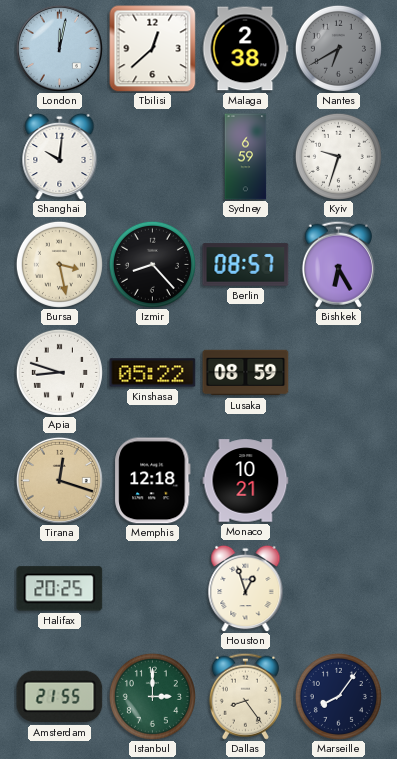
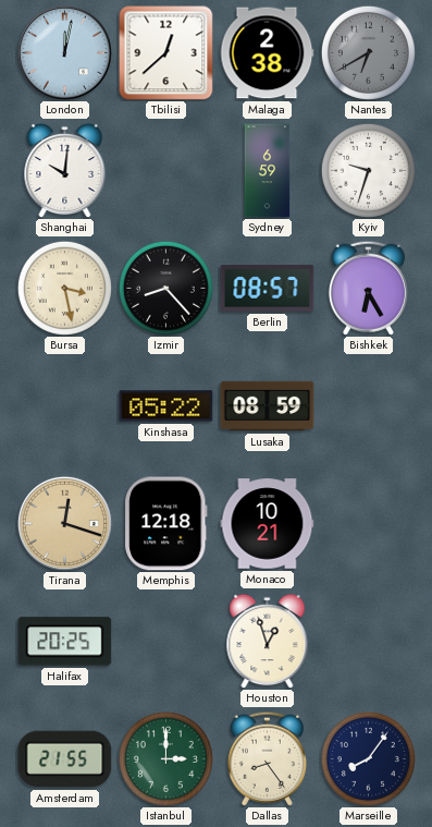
Apia: 8:48 -> none
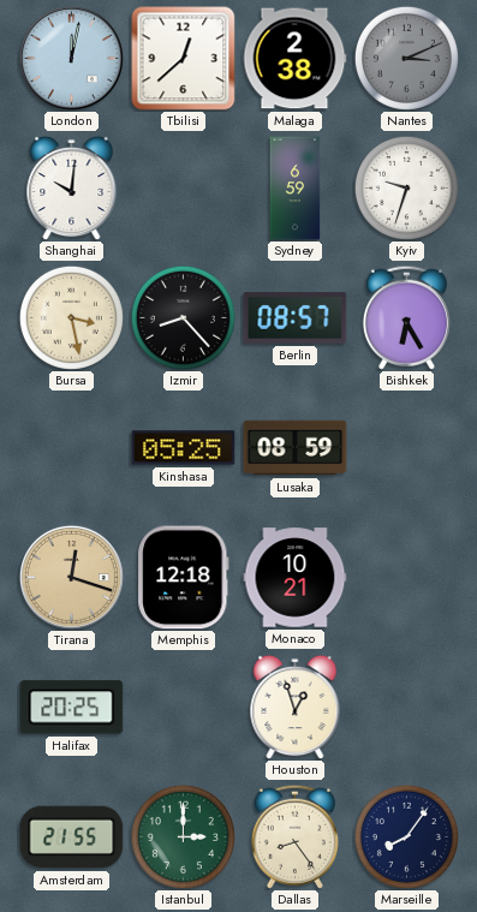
Nantes: 6:40 -> 3:11
Kinshasa: 05:22 -> 05:25
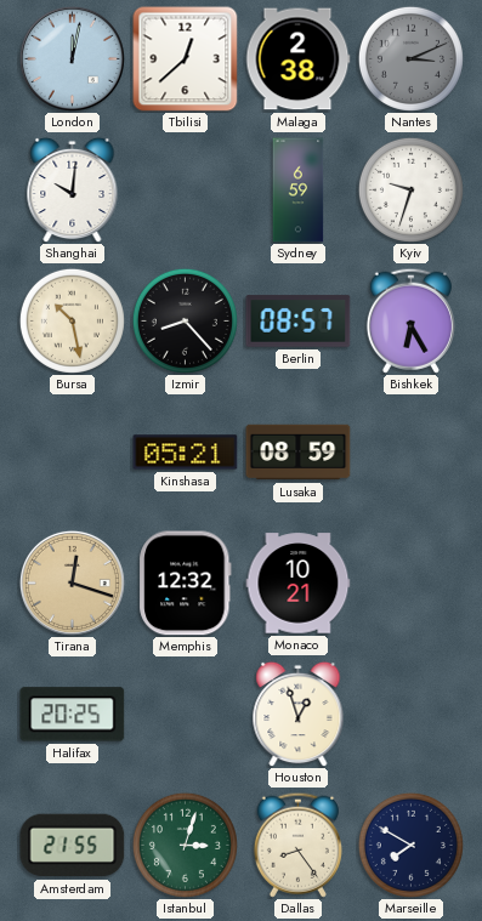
Bursa: 3:28 -> 10:28
Kinshasa: 05:25 -> 05:21
Memphis: 12:18 -> 12:32
Istanbul: 3:00 -> 3:03
Marseille: 8:06 -> 7:50
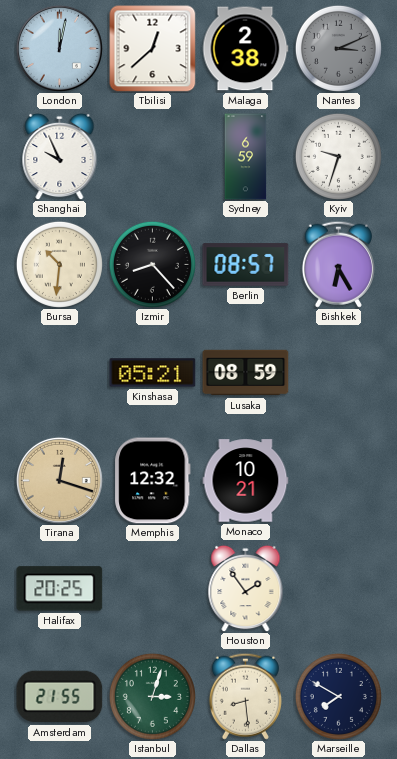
Shanghai: 10:01 -> 9:56
Bursa: 10:28 -> 10:31
Houston: 12:57 -> 1:54
Dallas: 8:24 -> 8:29
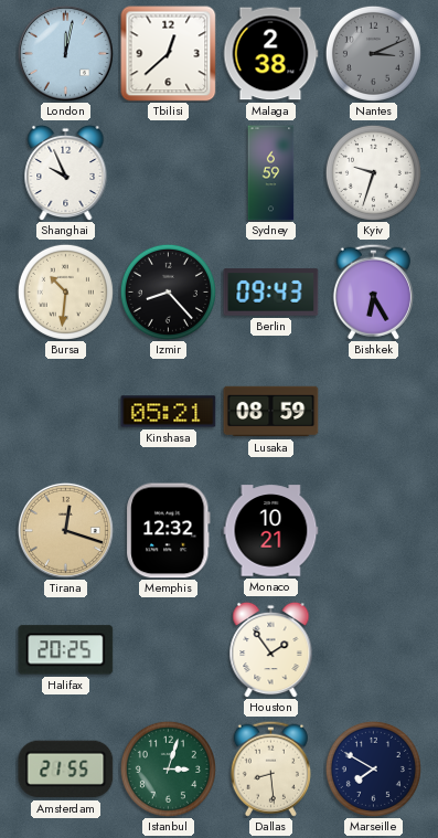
Berlin: 08:57 -> 09:43
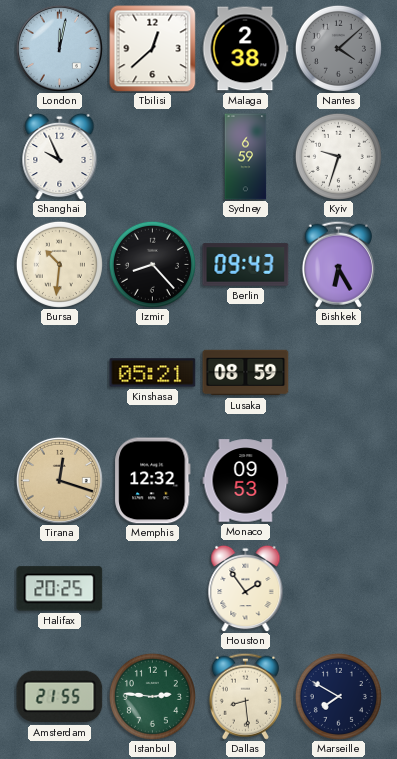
Nantes: 3:11 -> 4:08
Monaco: 10:21 -> 09:53
Istanbul: 3:03 -> 2:46
